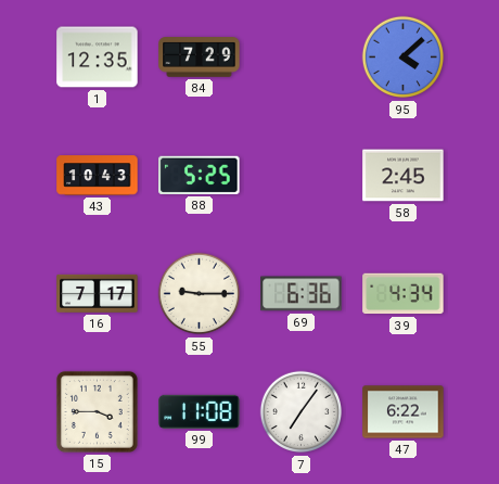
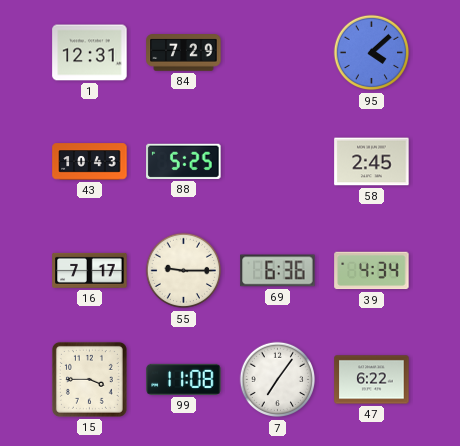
1: 12:35 -> 12:31
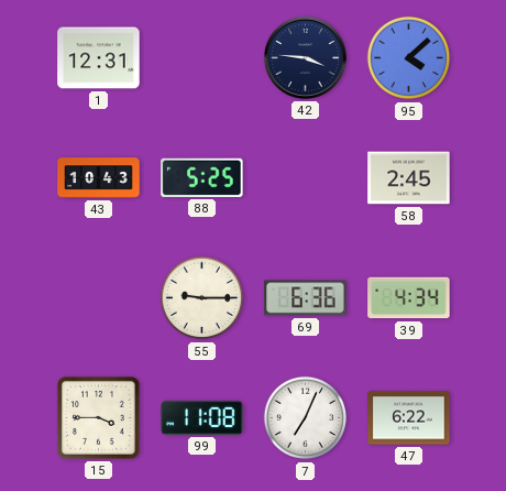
84: 7:29 -> none
42: none -> 3:46
16: 7:17 -> none
7: 7:06 -> 7:04
